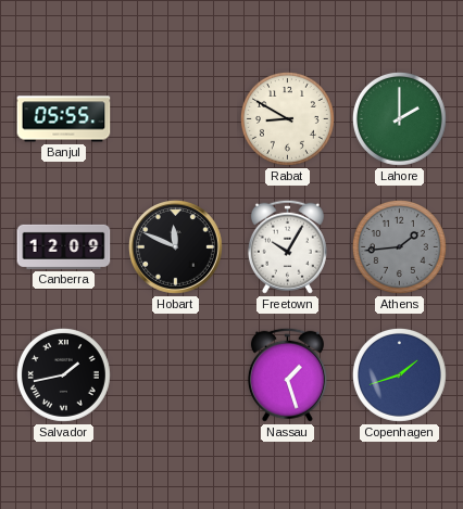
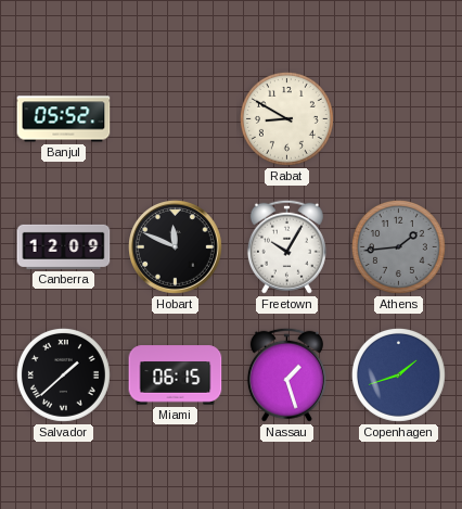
Banjul: 05:55 -> 05:52
Lahore: 2:00 -> none
Salvador: 1:43 -> 1:38
Miami: none -> 06:15
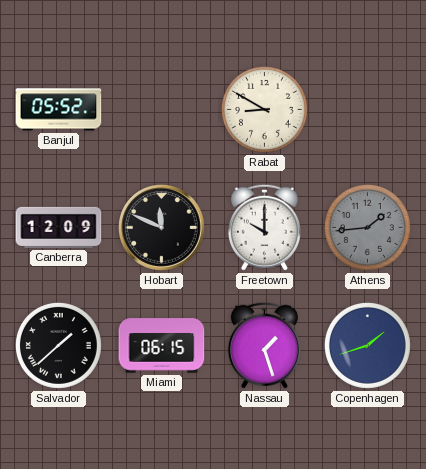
Freetown: 10:05 -> 10:00
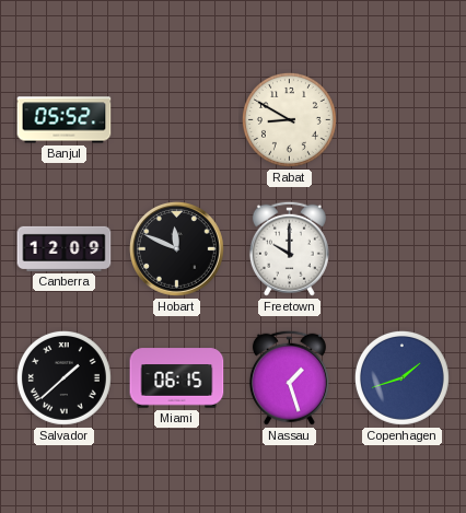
Athens: 1:44 -> none
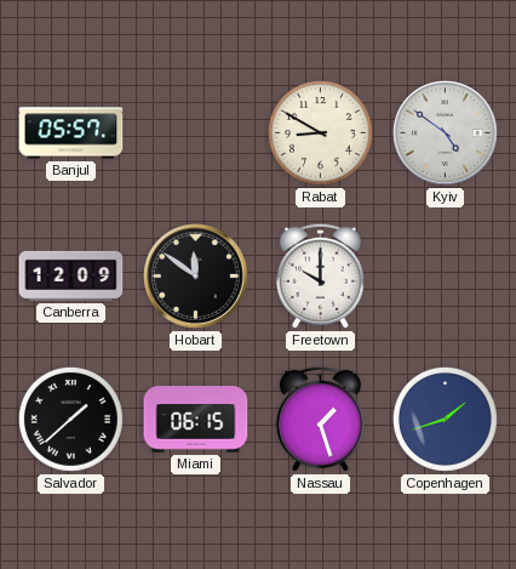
Banjul: 05:52 -> 05:57
Kyiv: none -> 4:51
Hobart: 11:49 -> 11:51
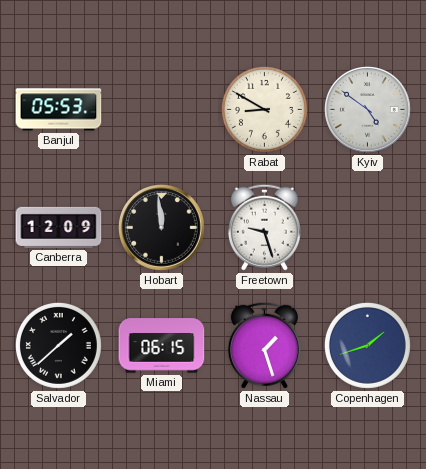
Banjul: 05:57 -> 05:53
Hobart: 11:51 -> 11:59
Freetown: 10:00 -> 9:27
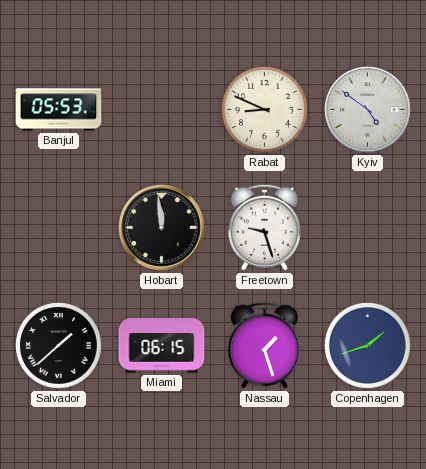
Rabat: 8:50 -> 8:49
Canberra: 12:09 -> none
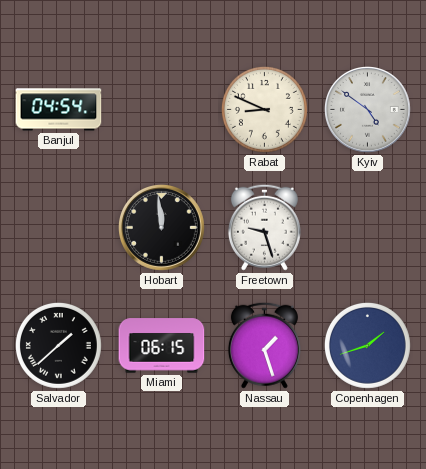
Banjul: 05:53 -> 04:54
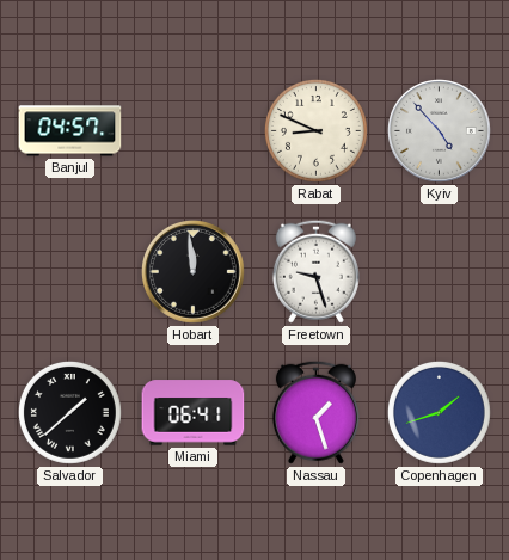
Banjul: 04:54 -> 04:57
Kyiv: 4:51 -> 4:53
Miami: 06:15 -> 06:41
